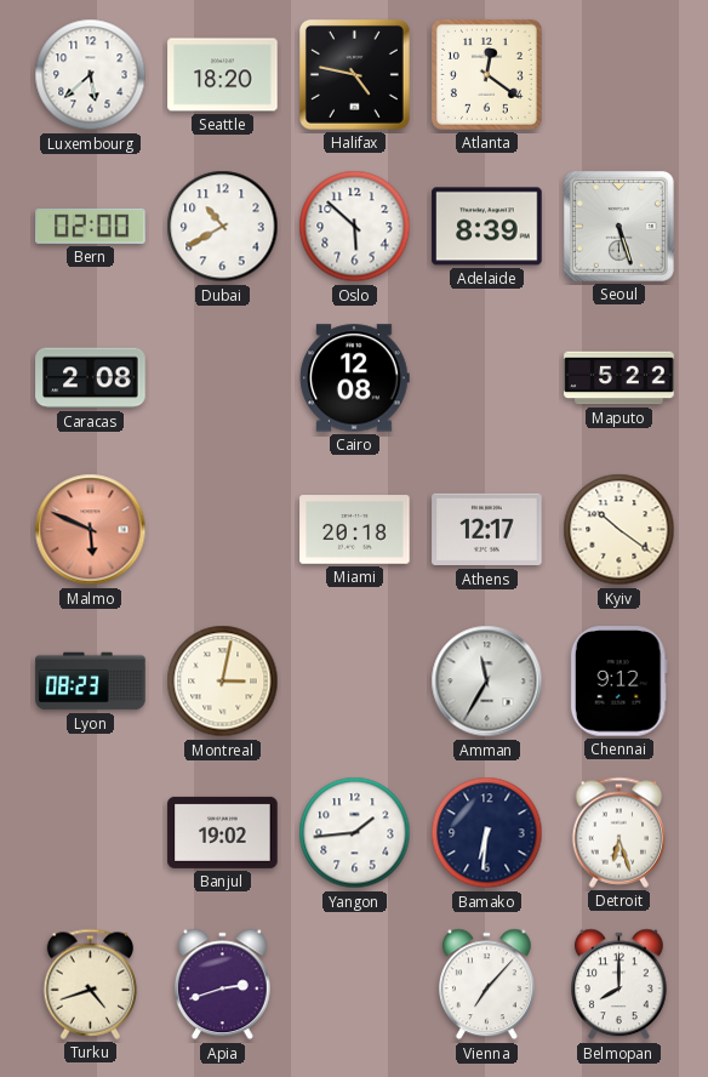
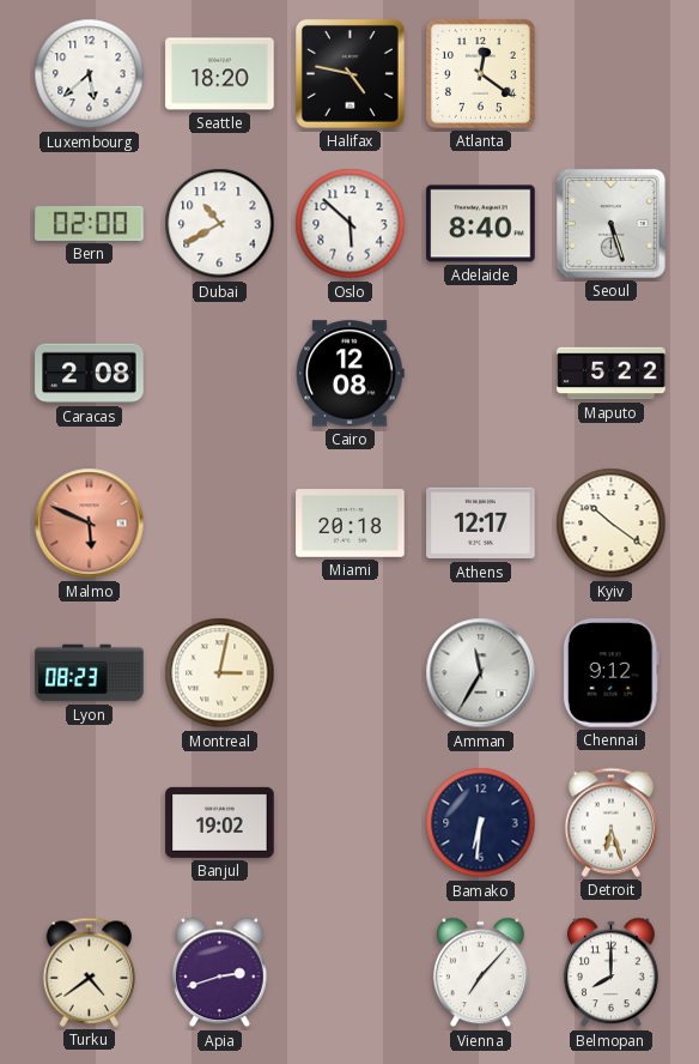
Adelaide: 8:39 -> 8:40
Yangon: 1:44 -> none
Turku: 4:42 -> 4:39
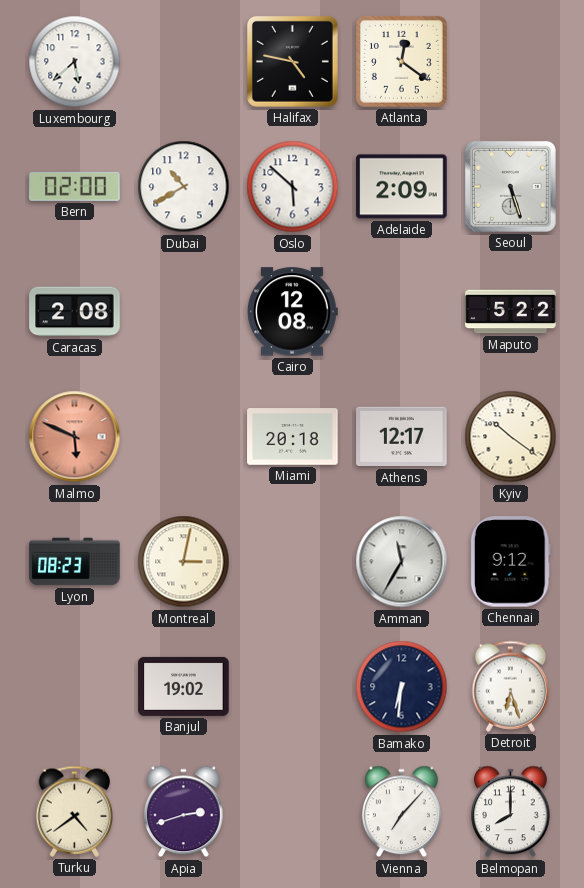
Seattle: 18:20 -> none
Adelaide: 8:40 -> 2:09
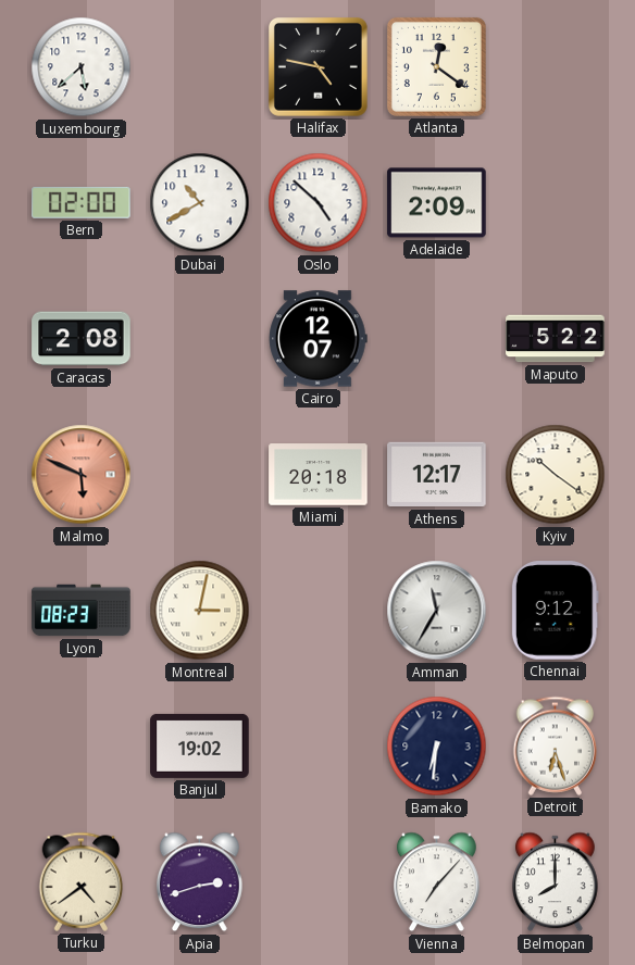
Oslo: 5:52 -> 4:52
Seoul: 5:27 -> none
Cairo: 12:08 -> 12:07
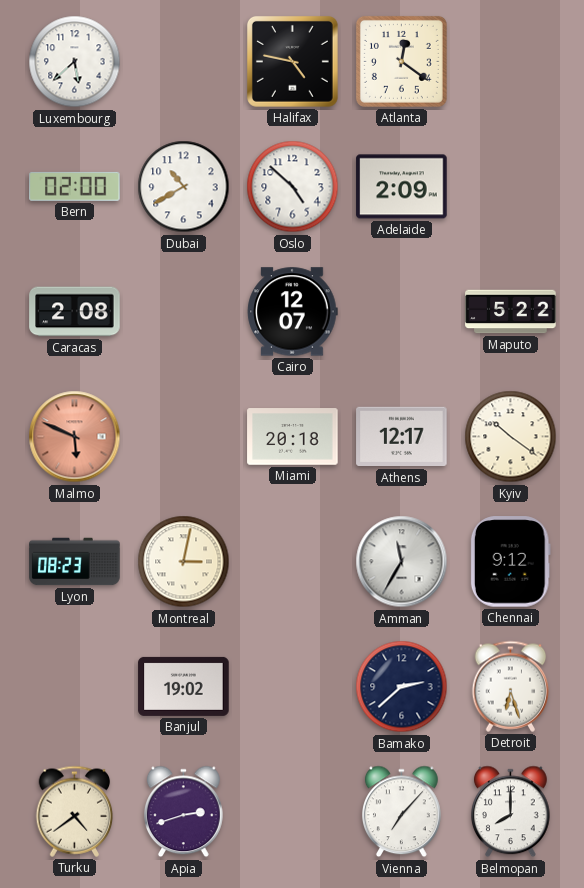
Bamako: 6:31 -> 2:38
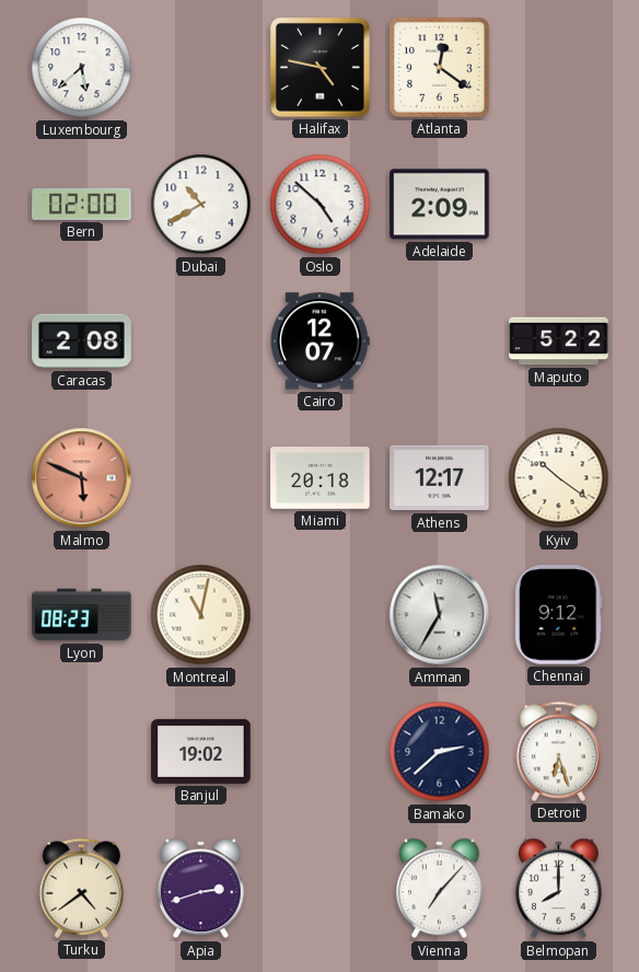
Montreal: 3:02 -> 11:02
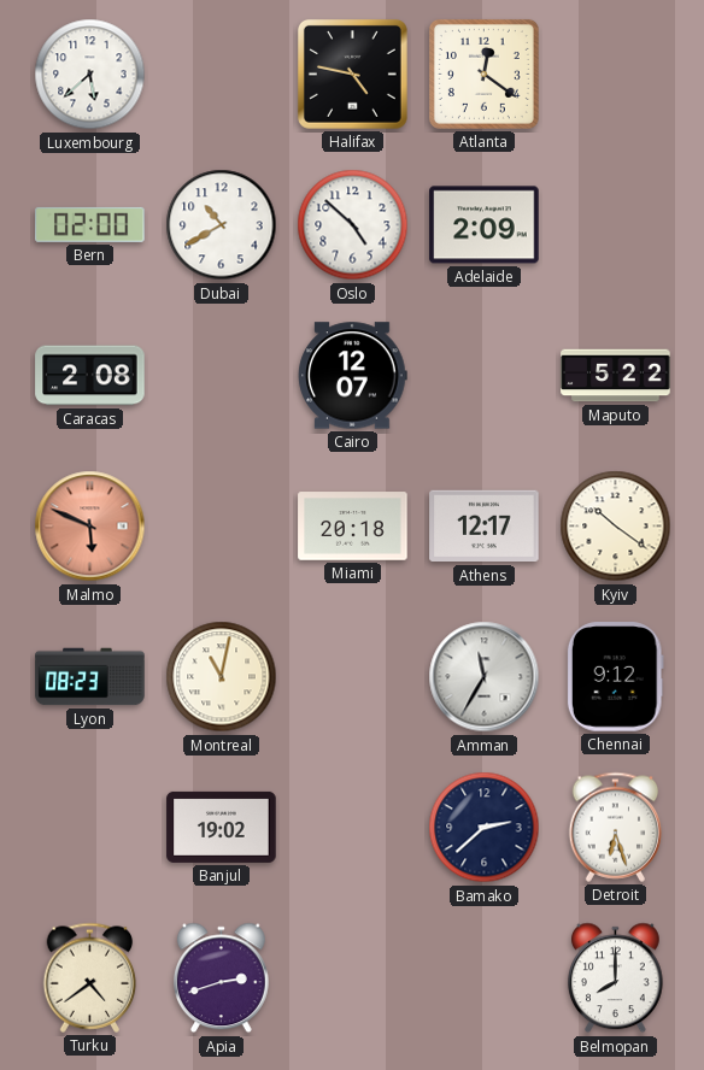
Vienna: 7:07 -> none
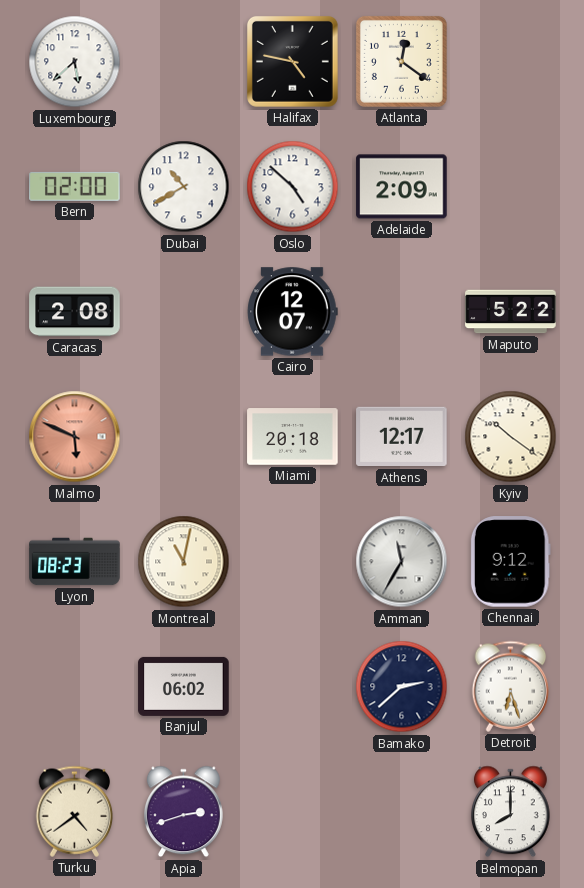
Banjul: 19:02 -> 06:02
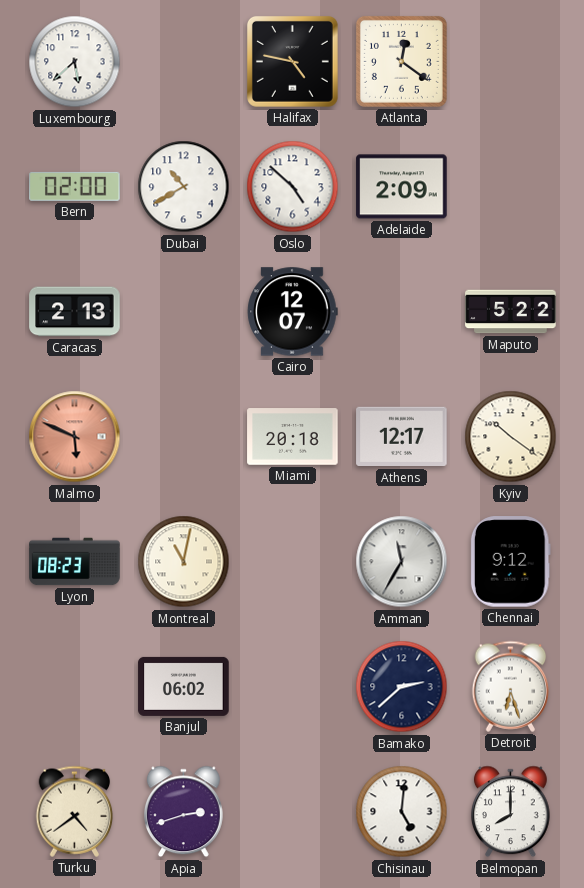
Caracas: 2:08 -> 2:13
Chisinau: none -> 5:01
